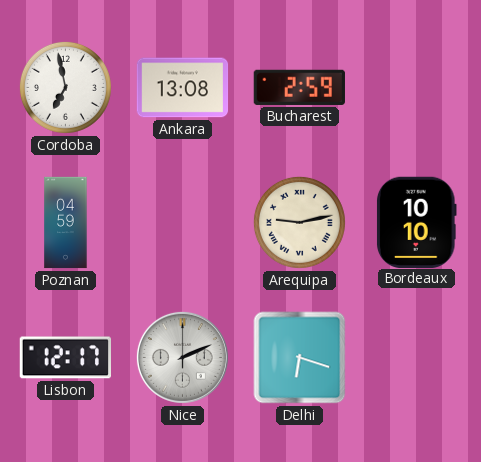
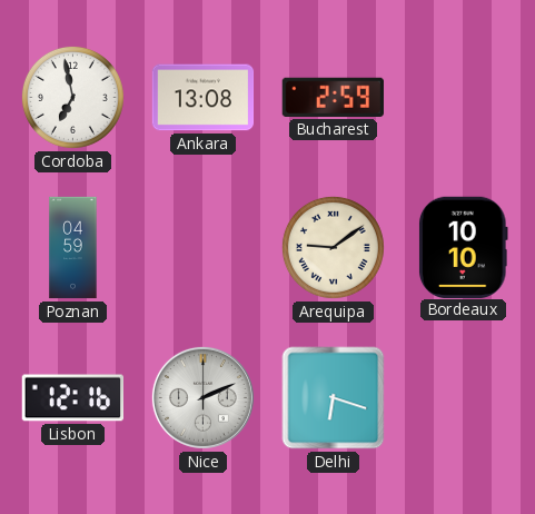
Arequipa: 9:13 -> 9:09
Lisbon: 12:17 -> 12:16
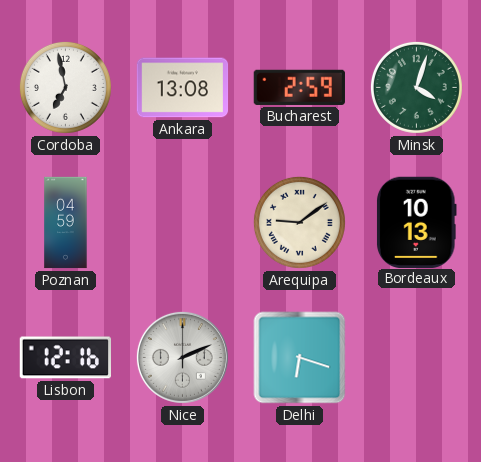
Minsk: none -> 4:03
Bordeaux: 10:10 -> 10:13
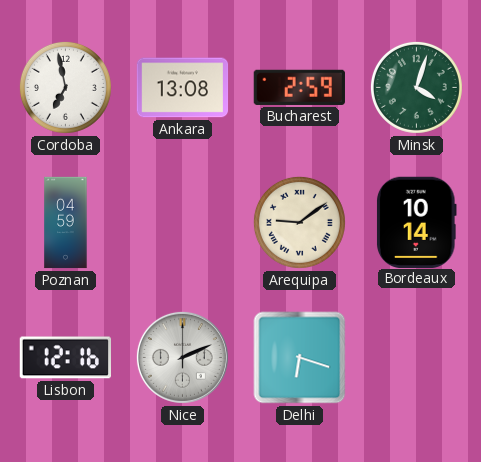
Bordeaux: 10:13 -> 10:14
